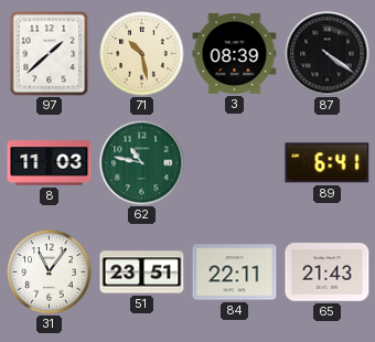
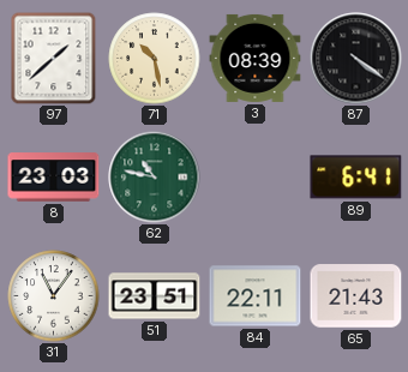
8: 11:03 -> 23:03
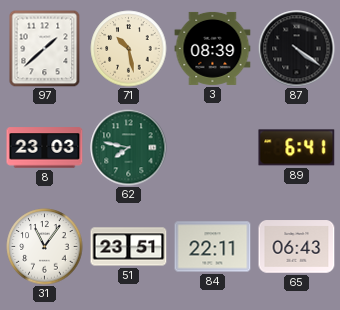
62: 10:47 -> 7:47
65: 21:43 -> 06:43
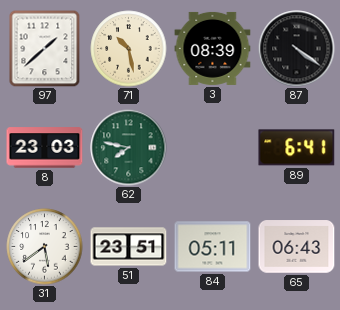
31: 11:06 -> 5:39
84: 22:11 -> 05:11
